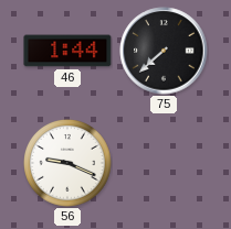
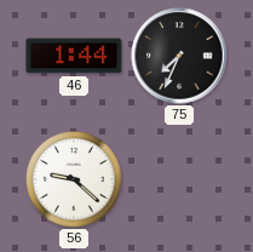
75: 7:38 -> 7:34
56: 9:19 -> 9:22
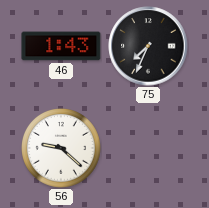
46: 1:44 -> 1:43
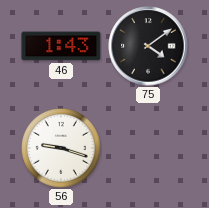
75: 7:34 -> 4:09
56: 9:22 -> 9:18
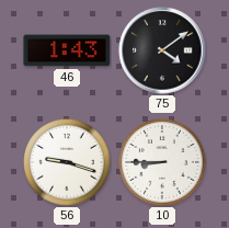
10: none -> 8:45
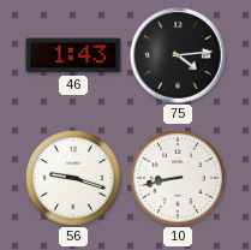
75: 4:09 -> 4:14
10: 8:45 -> 8:43
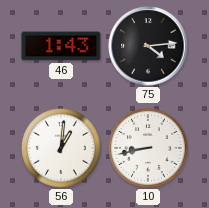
56: 9:18 -> 1:01
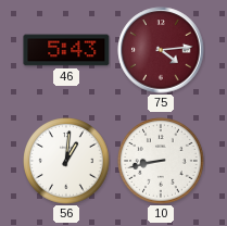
46: 1:43 -> 5:43
75 dial: black -> burgundy
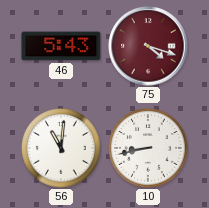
75: 4:14 -> 4:18
56: 1:01 -> 11:01
